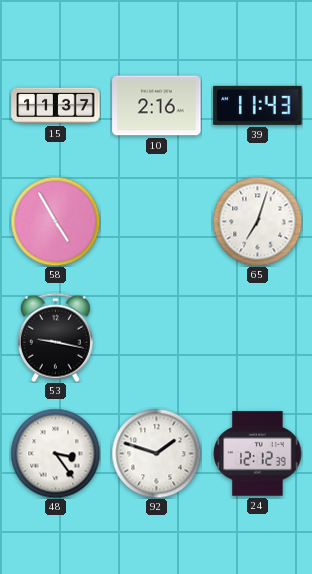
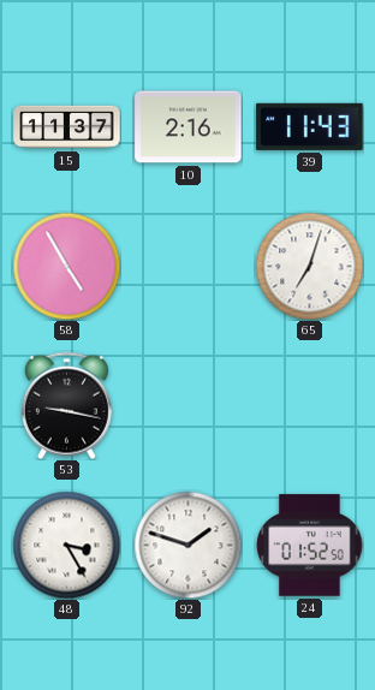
48: 3:24 -> 3:25
24: 12:12 -> 01:52
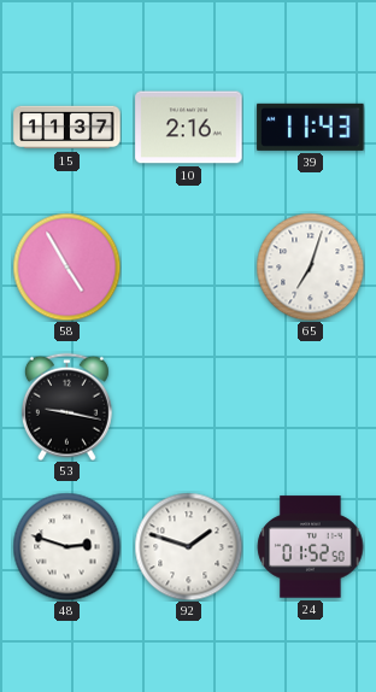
48: 3:25 -> 2:48
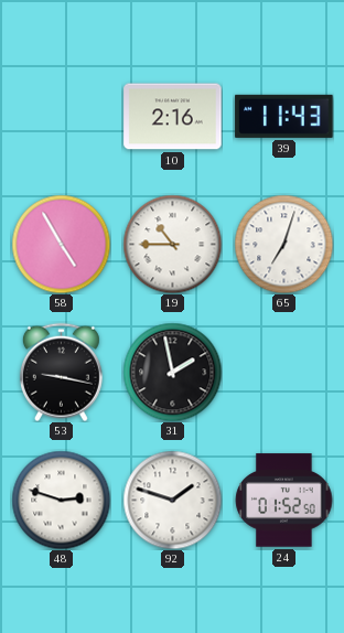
15: 11:37 -> none
19: none -> 10:45
31: none -> 1:58
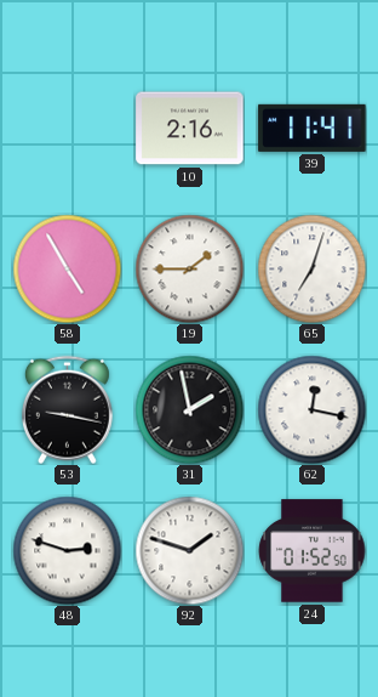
39: 11:43 -> 11:41
19: 10:45 -> 1:45
62: none -> 12:17
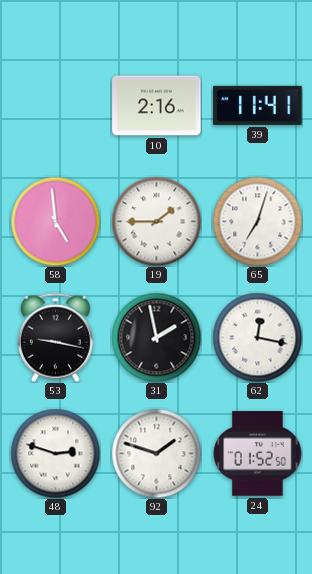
58: 4:55 -> 4:59
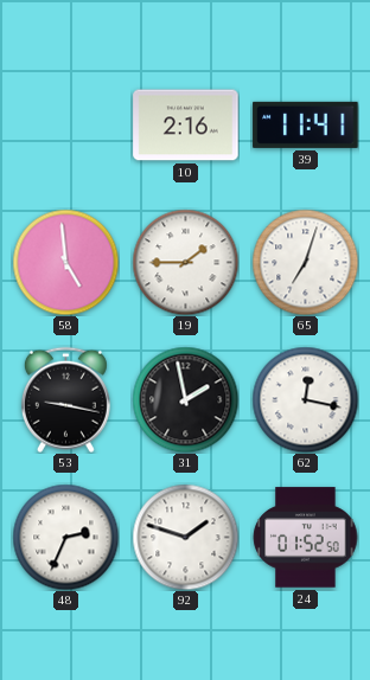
48: 2:48 -> 2:34
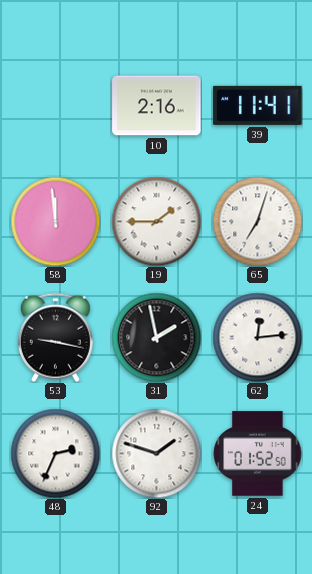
58: 4:59 -> 11:59
62: 12:17 -> 12:14
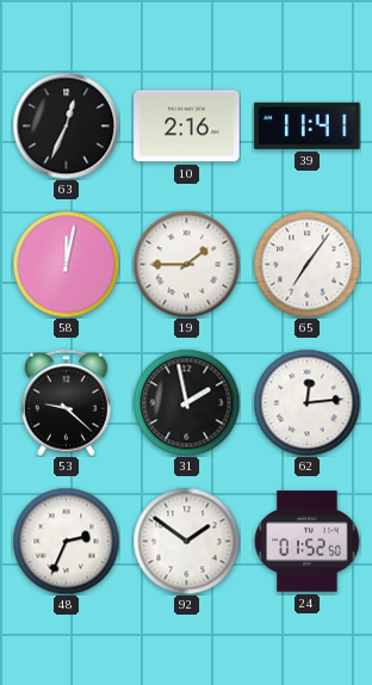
63: none -> 12:34
58: 11:59 -> 12:02
65: 7:03 -> 7:06
53: 9:17 -> 9:22
92: 1:48 -> 1:51
